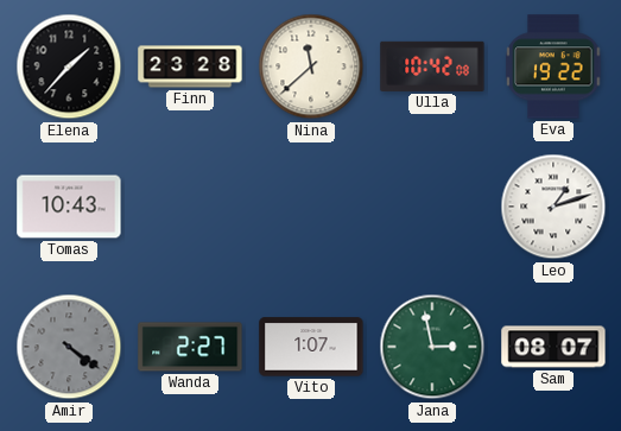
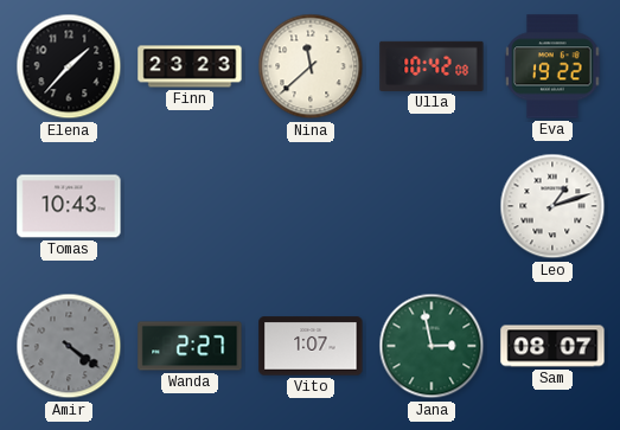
Finn: 23:28 -> 23:23
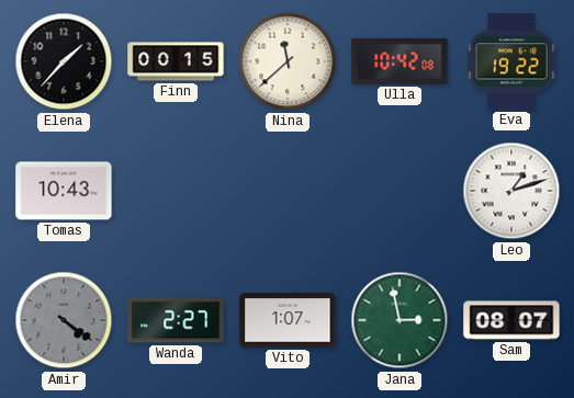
Finn: 23:23 -> 00:15
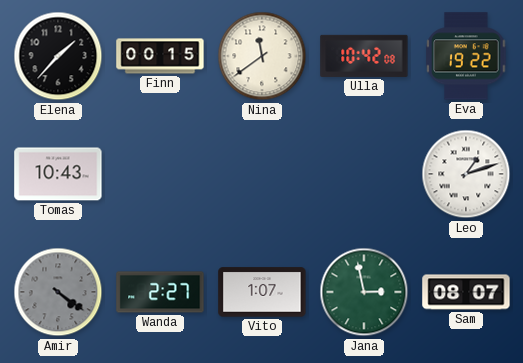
Nina: 11:38 -> 11:39
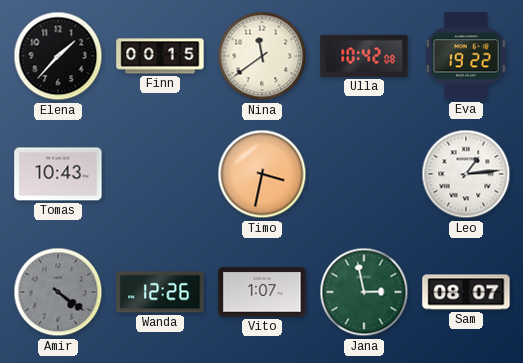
Timo: none -> 3:32
Leo: 1:12 -> 1:14
Wanda: 2:27 -> 12:26
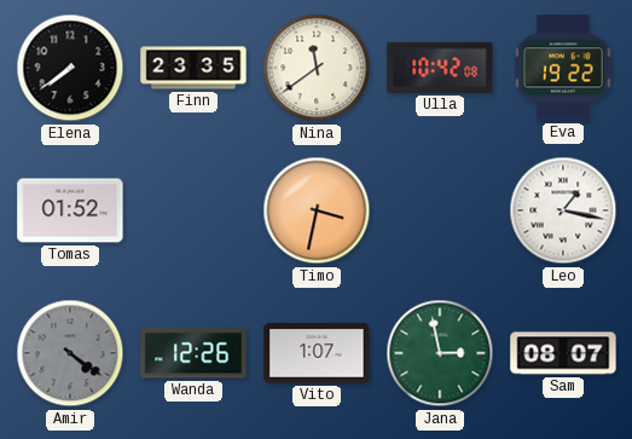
Elena: 1:37 -> 7:39
Finn: 00:15 -> 23:35
Tomas: 10:43 -> 01:52
Leo: 1:14 -> 1:17
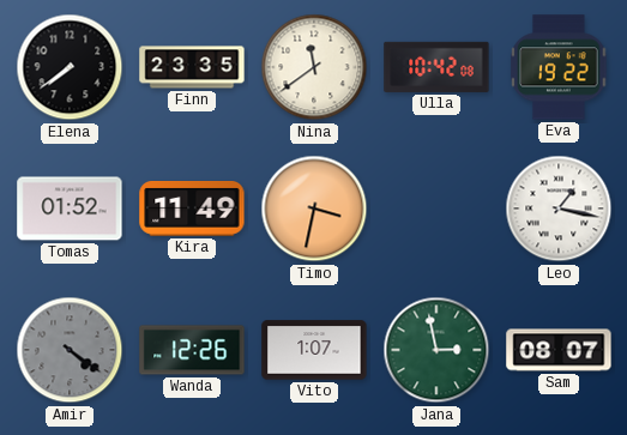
Kira: none -> 11:49
